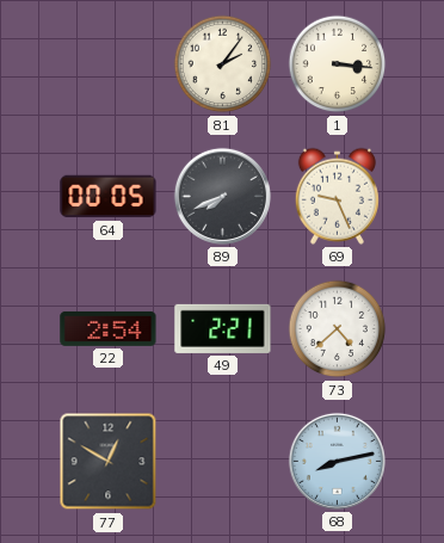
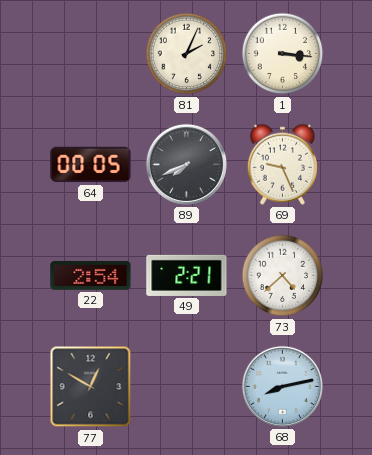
81: 2:06 -> 2:04
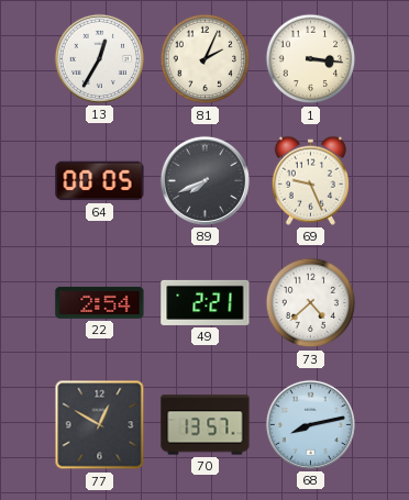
13: none -> 12:35
70: none -> 13:57
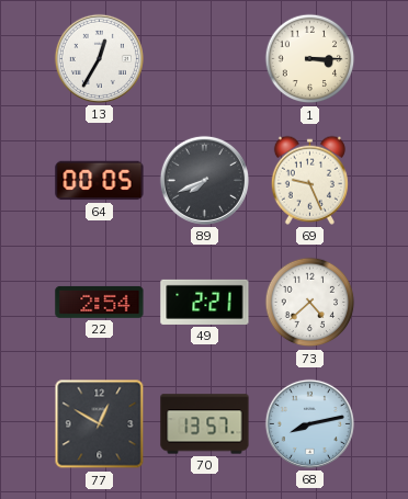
81: 2:04 -> none
1: 3:16 -> 3:15
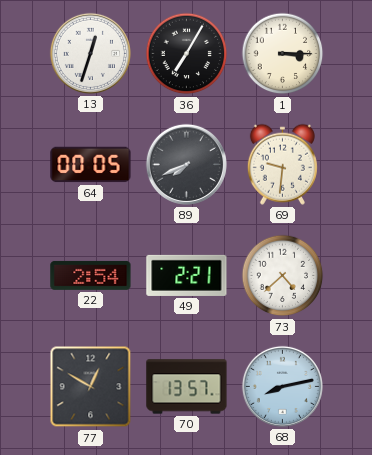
13: 12:35 -> 12:33
36: none -> 7:05
69: 9:26 -> 9:31
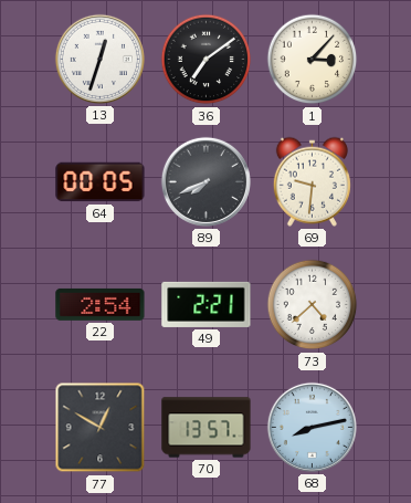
36: 7:05 -> 7:09
1: 3:15 -> 3:07
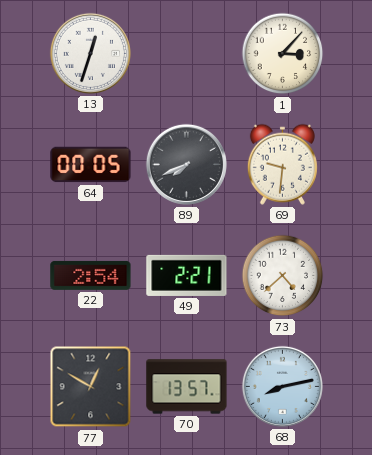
36: 7:09 -> none
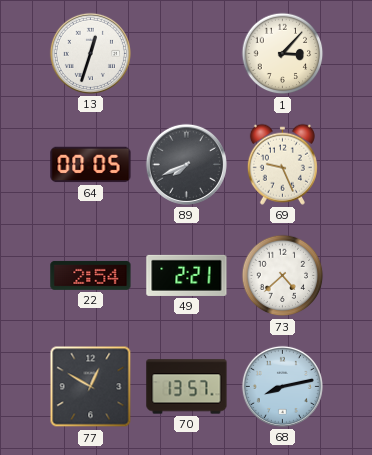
69: 9:31 -> 9:26
